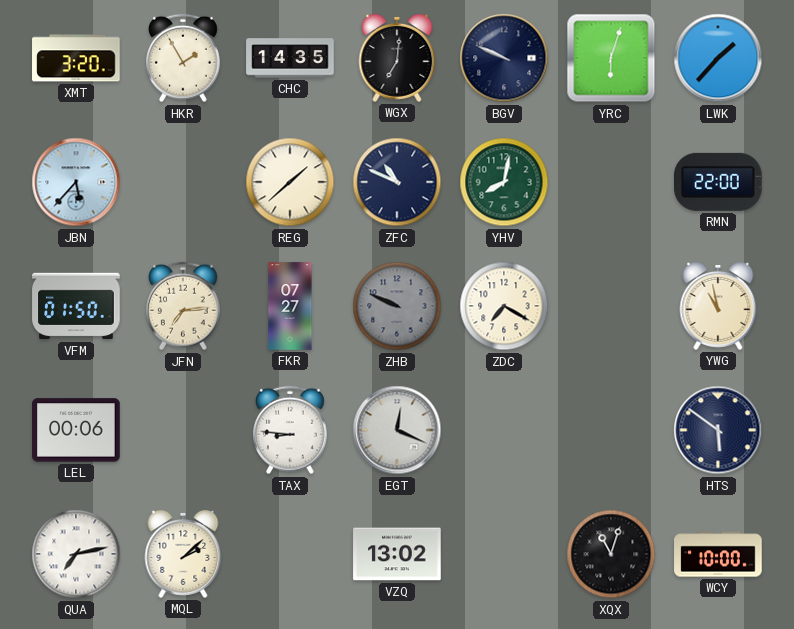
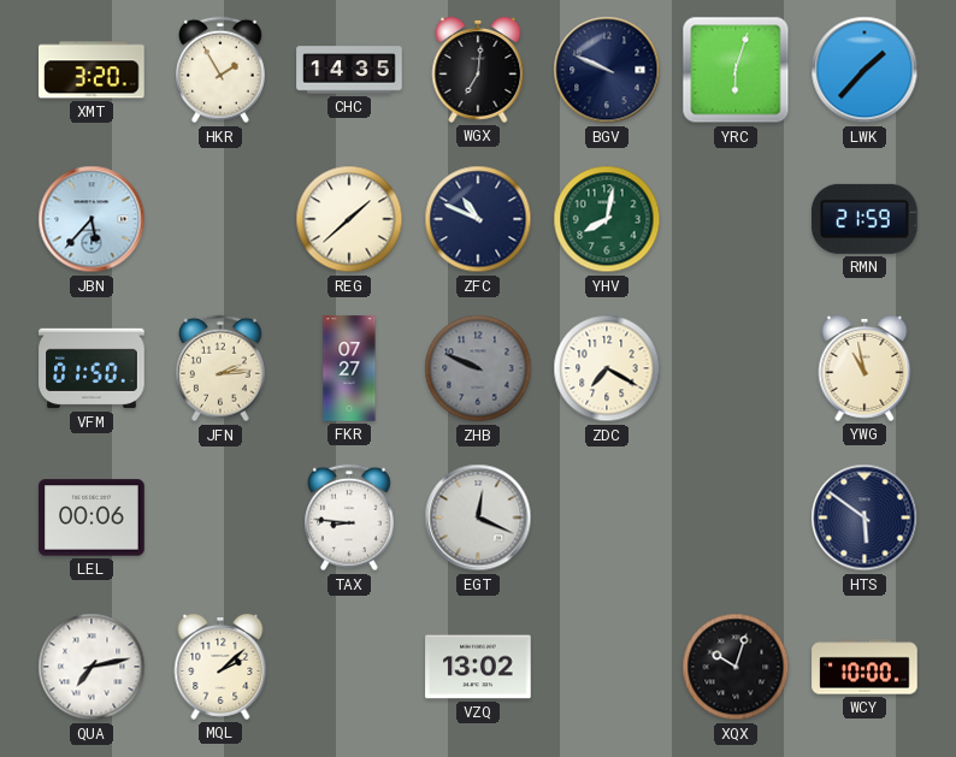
RMN: 22:00 -> 21:59
JFN: 7:14 -> 2:14
XQX: 11:03 -> 10:03
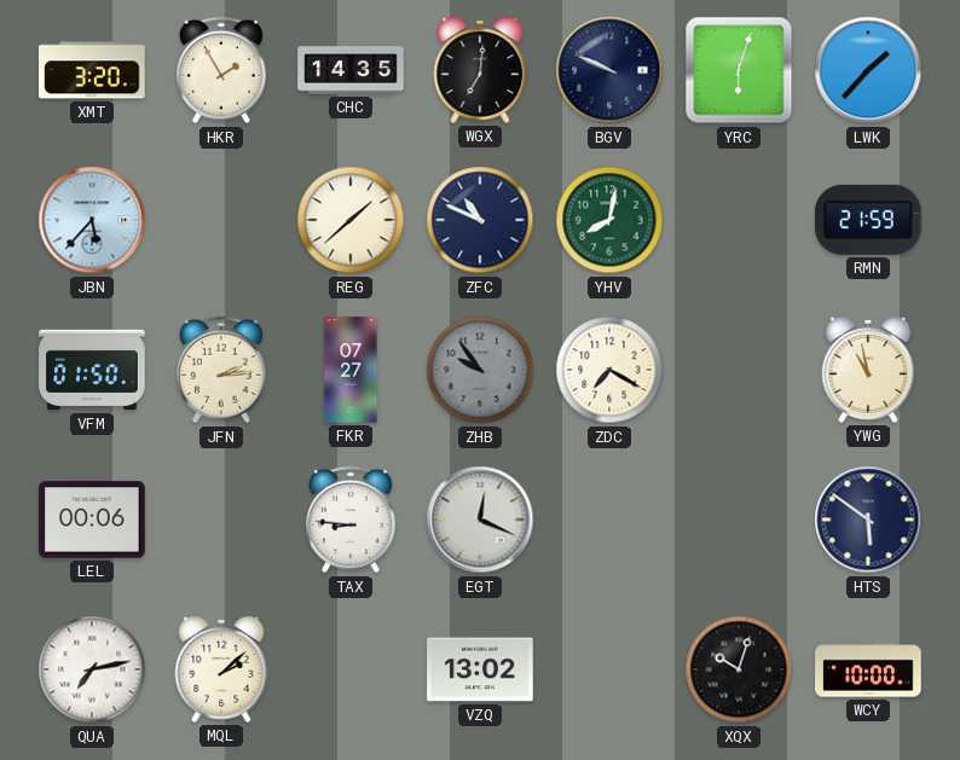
ZHB: 9:49 -> 9:54
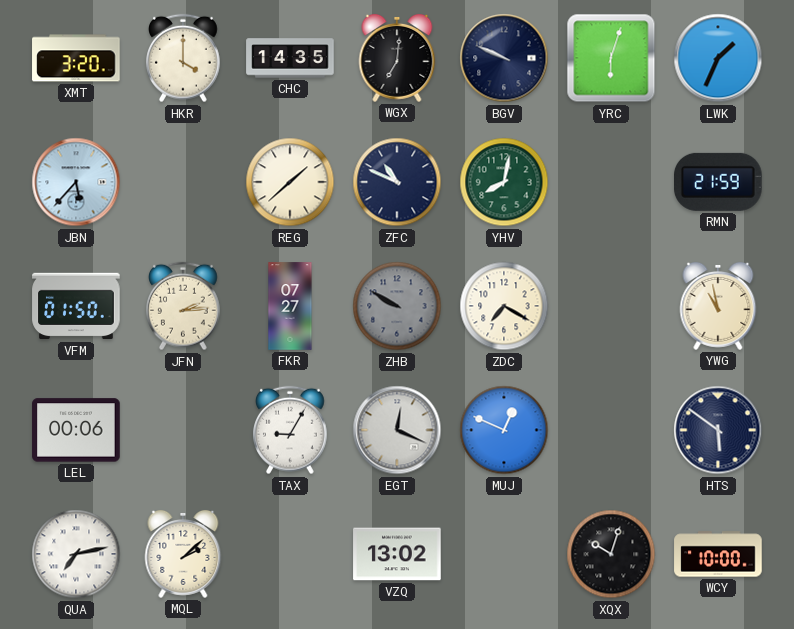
HKR: 1:55 -> 4:00
LWK: 1:37 -> 1:34
ZHB: 9:54 -> 9:50
TAX: 8:46 -> 9:05
MUJ: none -> 12:49
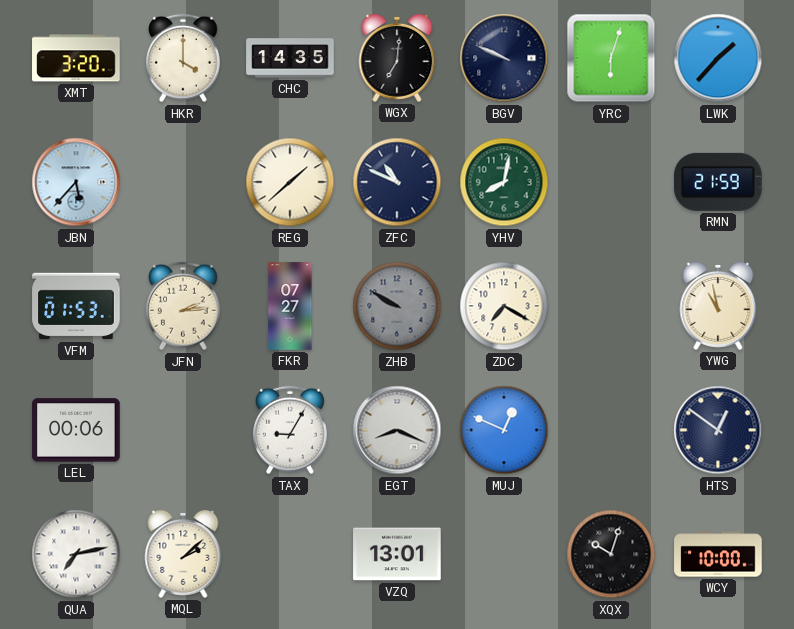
LWK: 1:34 -> 1:37
VFM: 01:50 -> 01:53
EGT: 12:19 -> 8:19
HTS: 5:51 -> 12:51
VZQ: 13:02 -> 13:01
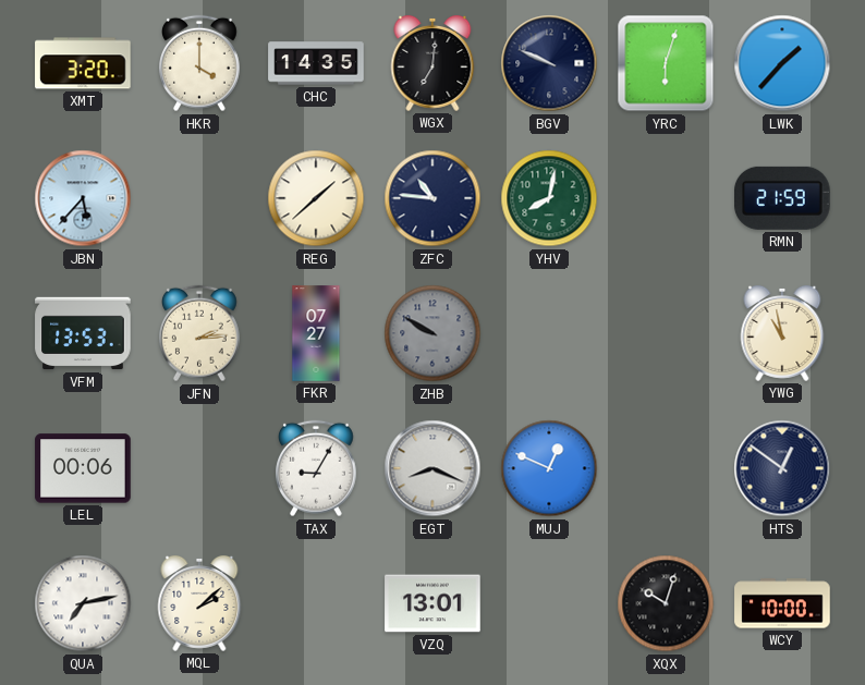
ZFC: 10:49 -> 10:46
VFM: 01:53 -> 13:53
ZDC: 7:20 -> none
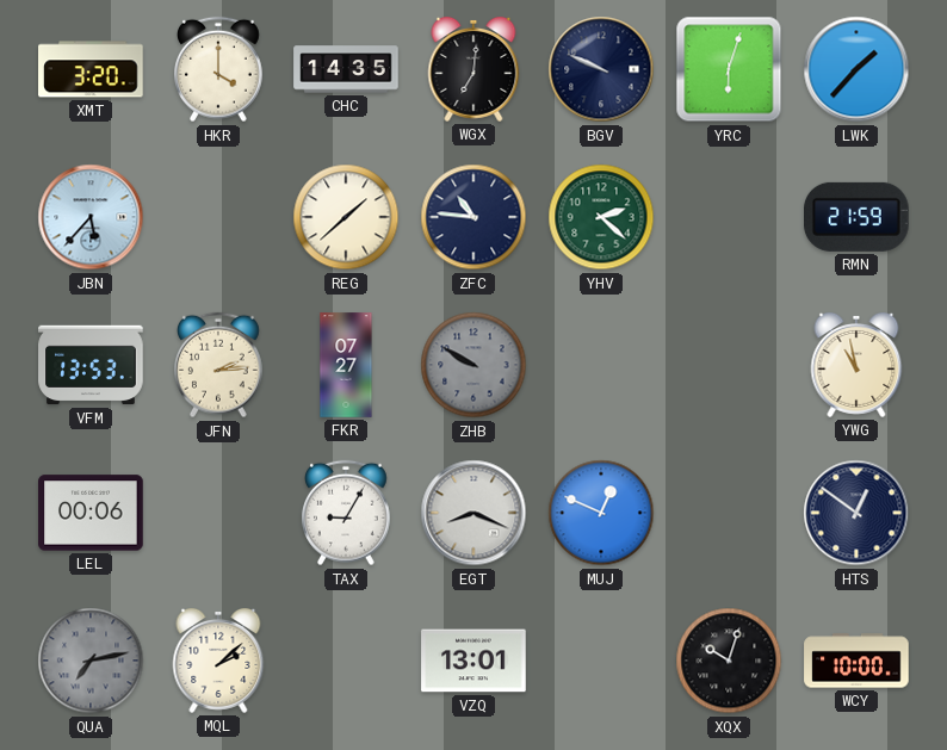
YHV: 8:02 -> 2:22
QUA dial: white -> grey
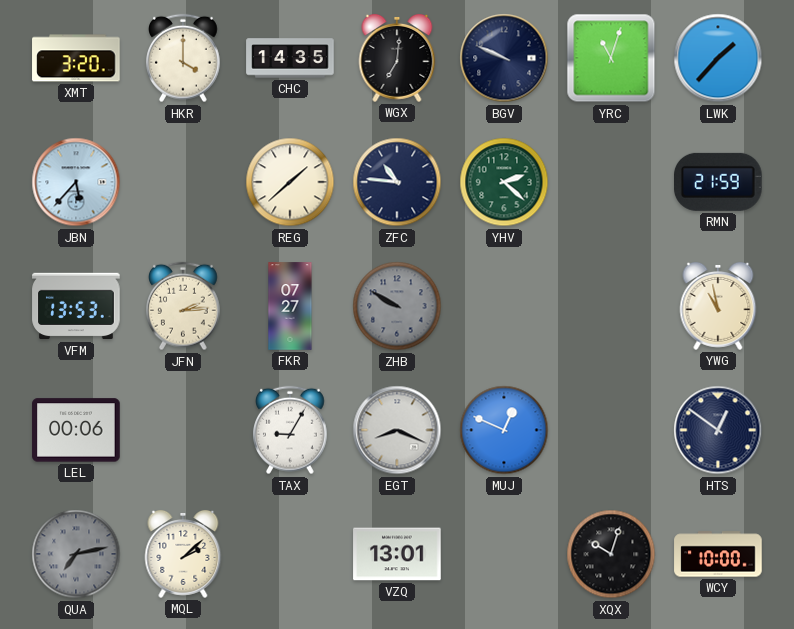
YRC: 6:03 -> 11:03
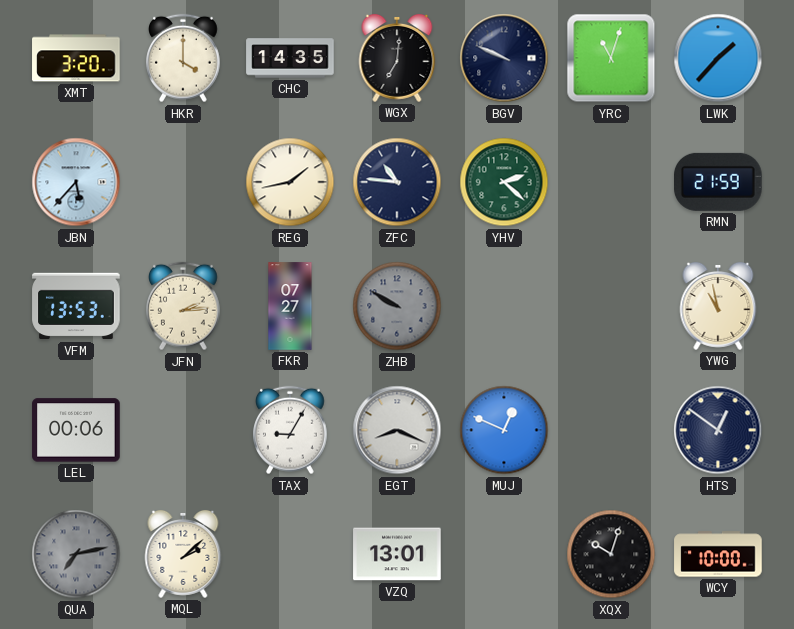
REG: 1:38 -> 1:43
